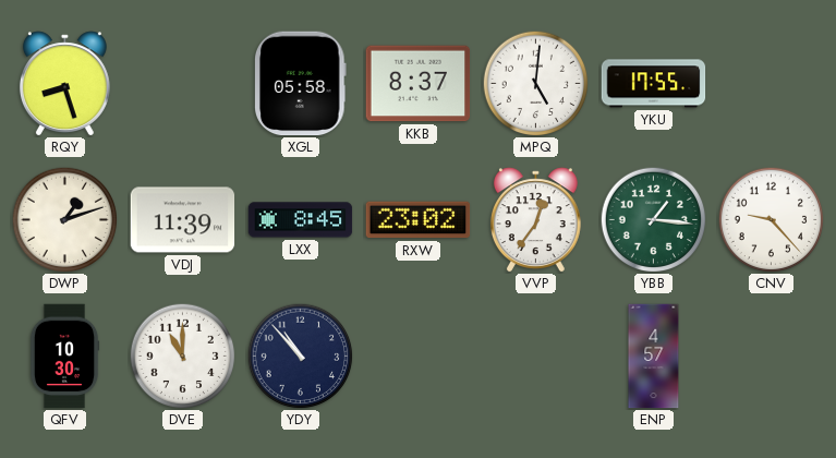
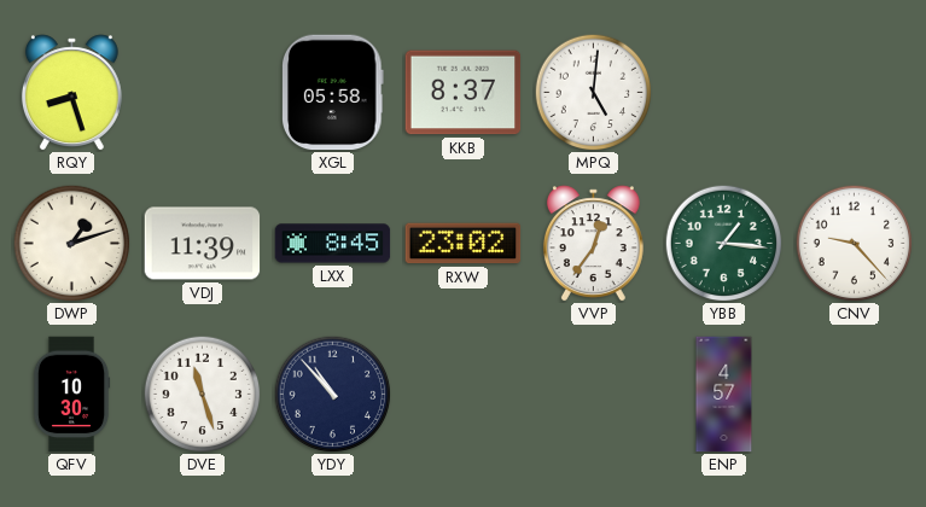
YKU: 17:55 -> none
DVE: 11:00 -> 11:27
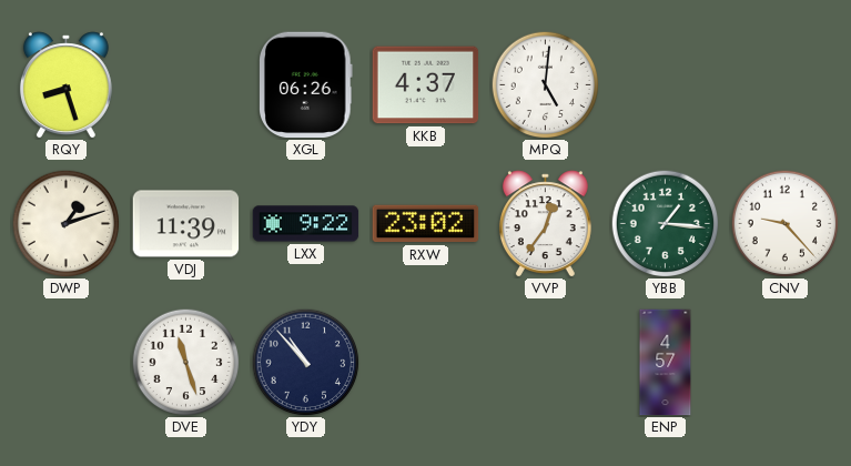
XGL: 05:58 -> 06:26
KKB: 8:37 -> 4:37
LXX: 8:45 -> 9:22
QFV: 10:30 -> none
